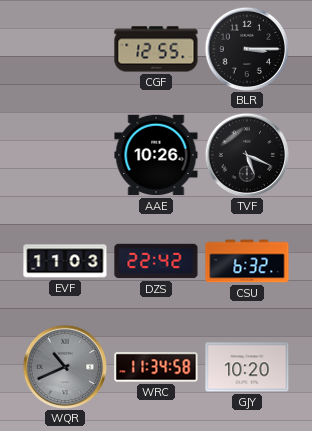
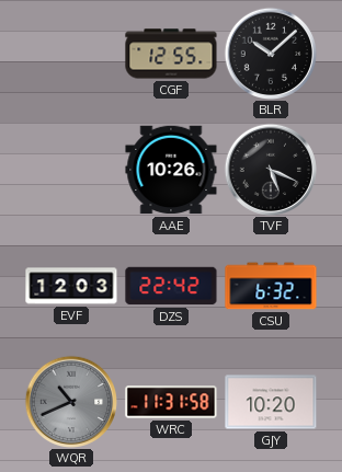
BLR: 3:15 -> 10:08
EVF: 11:03 -> 12:03
WRC: 11:34 -> 11:31
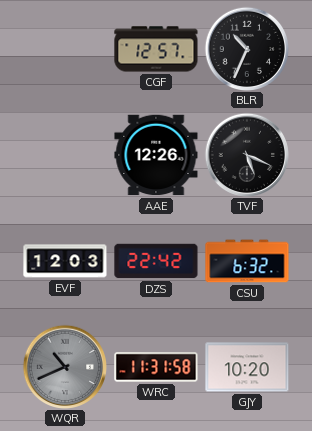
CGF: 12:55 -> 12:57
BLR: 10:08 -> 10:34
AAE: 10:26 -> 12:26
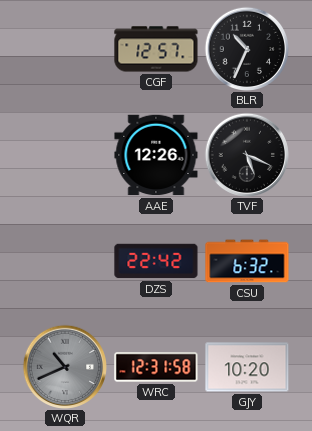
EVF: 12:03 -> none
WRC: 11:31 -> 12:31
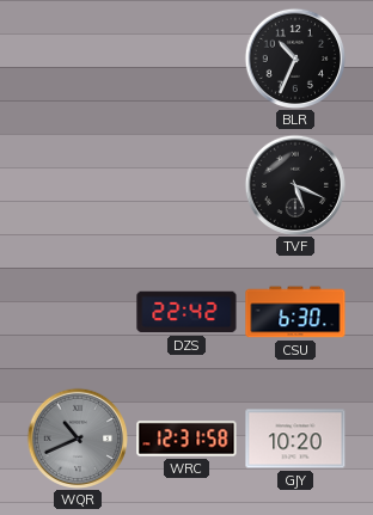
CGF: 12:57 -> none
AAE: 12:26 -> none
CSU: 6:32 -> 6:30
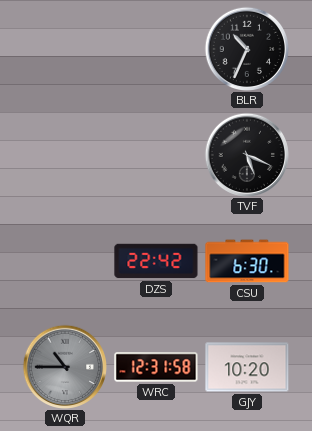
WQR: 10:41 -> 10:45
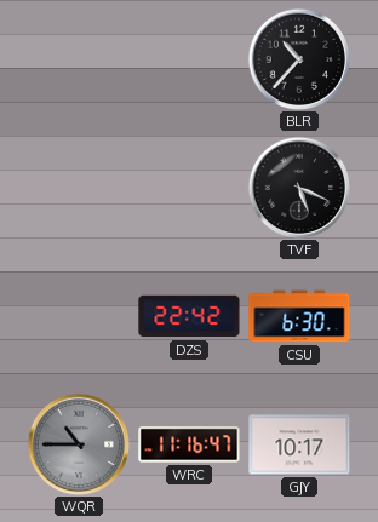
BLR: 10:34 -> 10:37
WRC: 12:31 -> 11:16
GJY: 10:20 -> 10:17
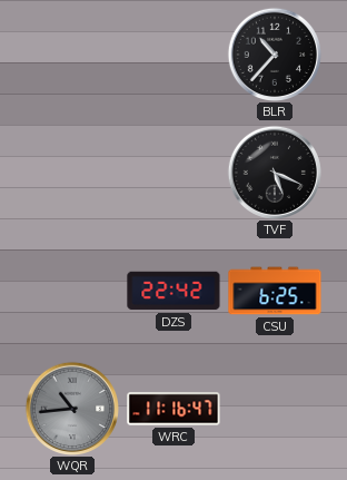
CSU: 6:30 -> 6:25
WQR: 10:45 -> 10:44
GJY: 10:17 -> none
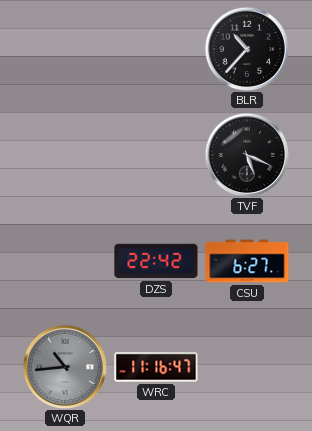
CSU: 6:25 -> 6:27
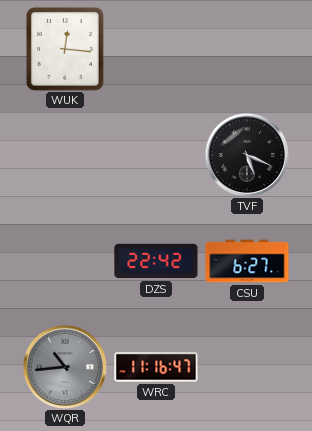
WUK: none -> 12:16
BLR: 10:37 -> none
